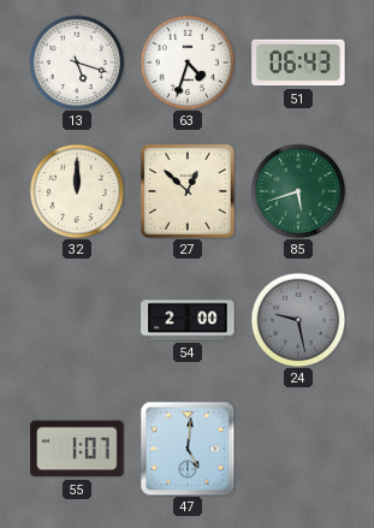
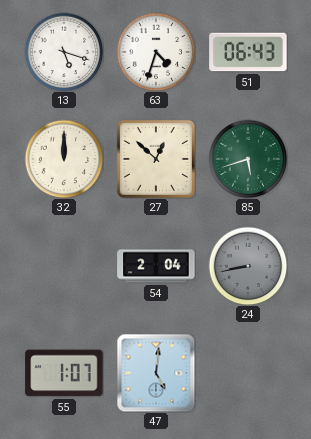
54: 2:00 -> 2:04
24: 9:28 -> 8:43
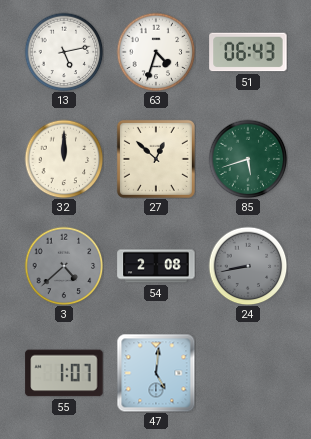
13: 5:18 -> 5:13
3: none -> 4:38
54: 2:04 -> 2:08
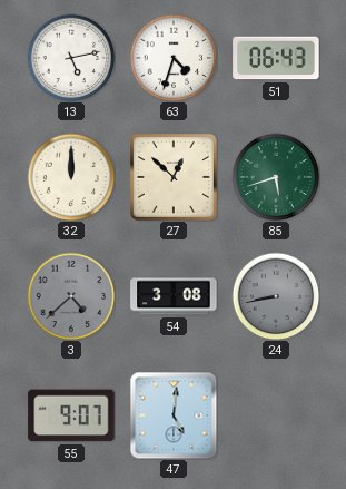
54: 2:08 -> 3:08
55: 1:07 -> 9:07
